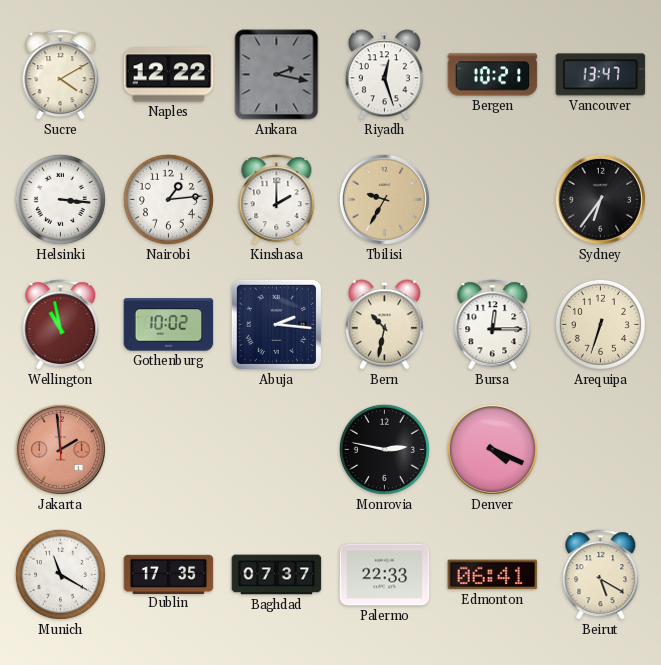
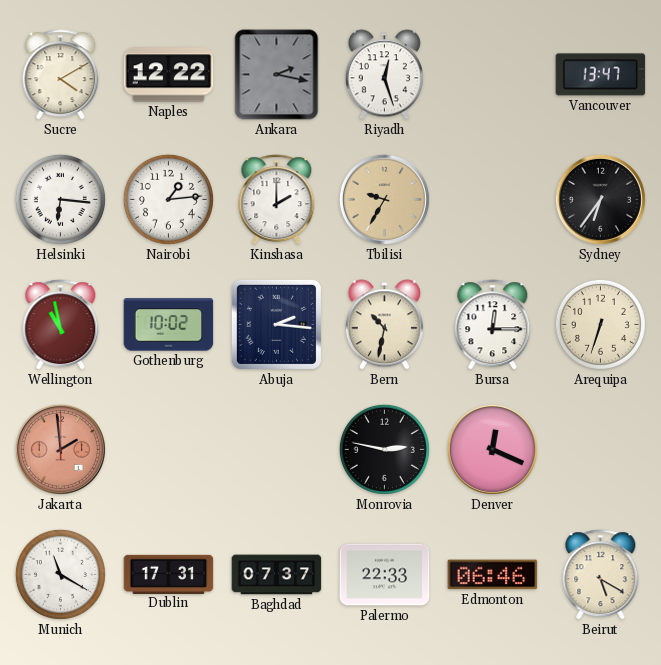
Bergen: 10:21 -> none
Helsinki: 3:16 -> 6:16
Denver: 4:19 -> 12:19
Dublin: 17:35 -> 17:31
Edmonton: 06:41 -> 06:46
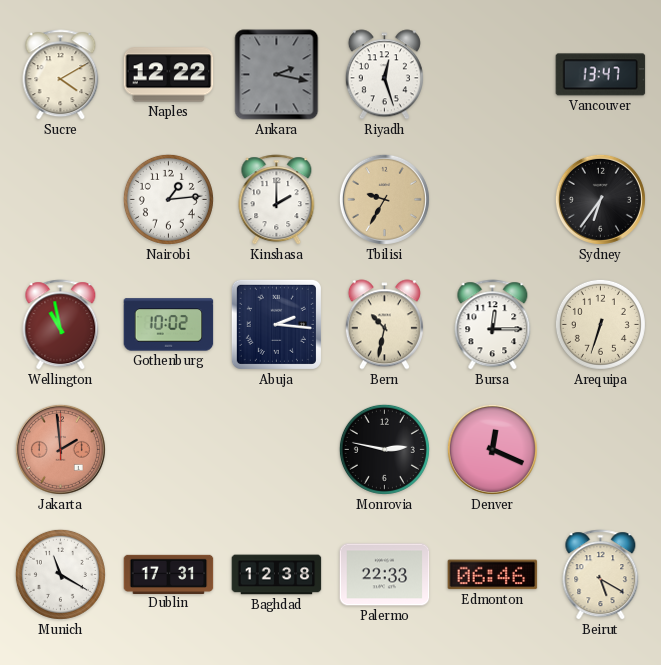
Helsinki: 6:16 -> none
Baghdad: 07:37 -> 12:38
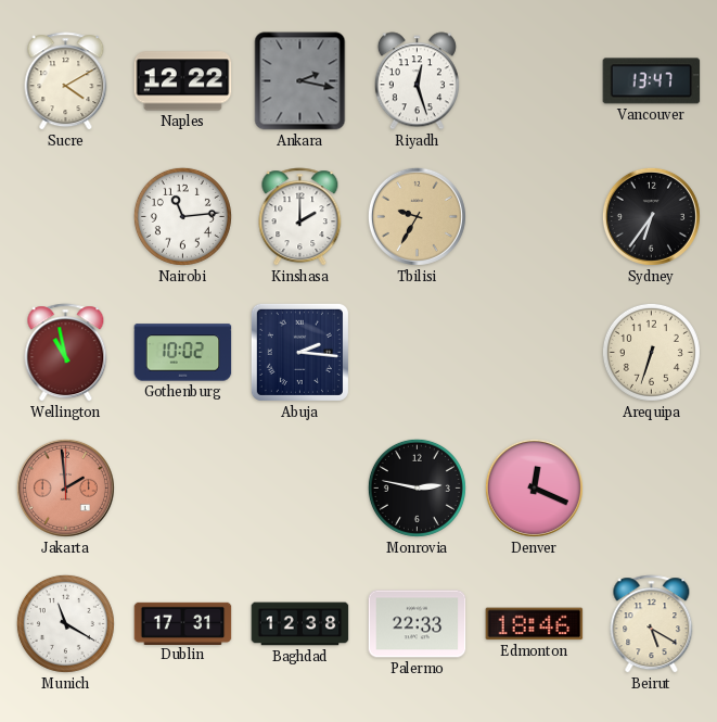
Nairobi: 1:14 -> 11:14
Bern: 10:32 -> none
Bursa: 12:15 -> none
Edmonton: 06:46 -> 18:46
